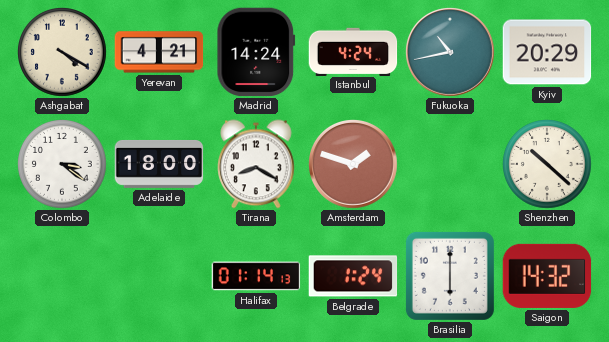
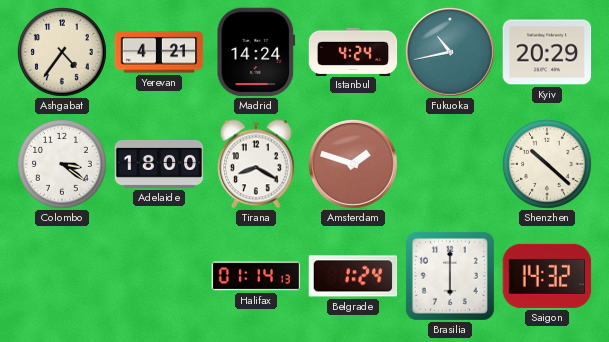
Ashgabat: 4:20 -> 4:36
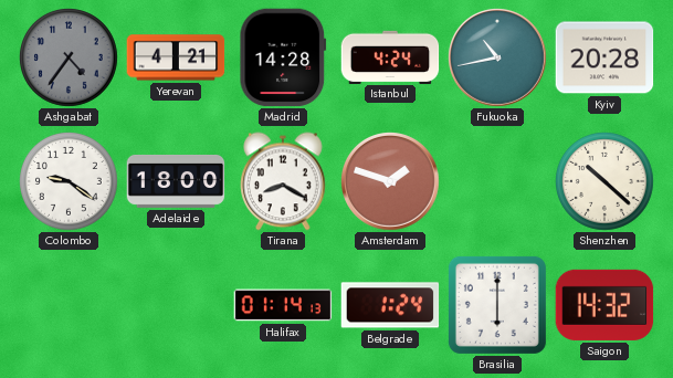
Ashgabat dial: cream -> grey
Madrid: 14:24 -> 14:28
Kyiv: 20:29 -> 20:28
Colombo: 3:21 -> 9:21
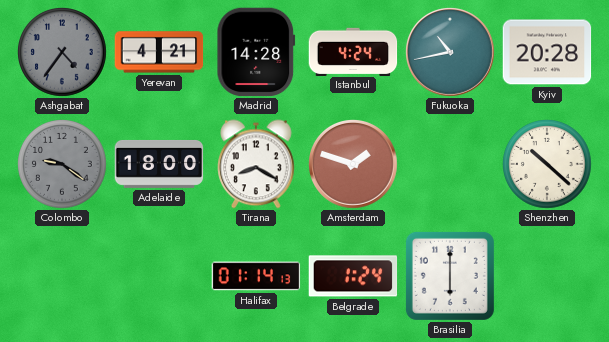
Colombo dial: white -> grey
Saigon: 14:32 -> none
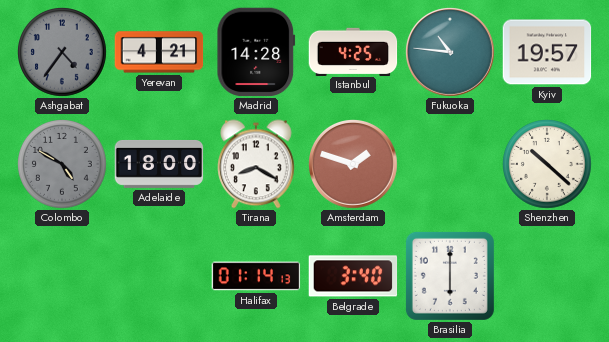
Istanbul: 4:24 -> 4:25
Fukuoka: 10:43 -> 10:46
Kyiv: 20:28 -> 19:57
Colombo: 9:21 -> 4:50
Belgrade: 1:24 -> 3:40
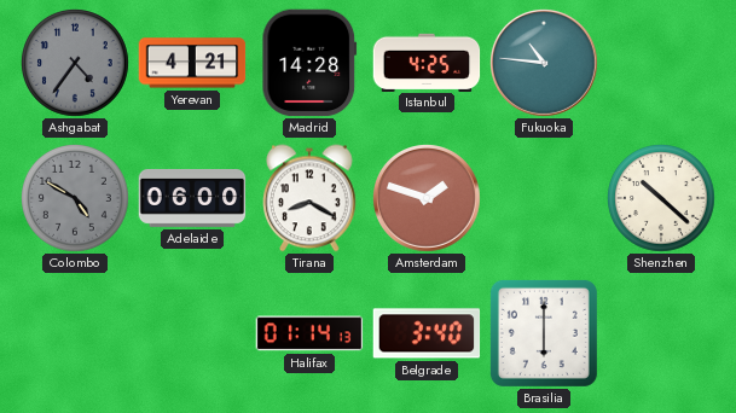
Kyiv: 19:57 -> none
Adelaide: 18:00 -> 06:00
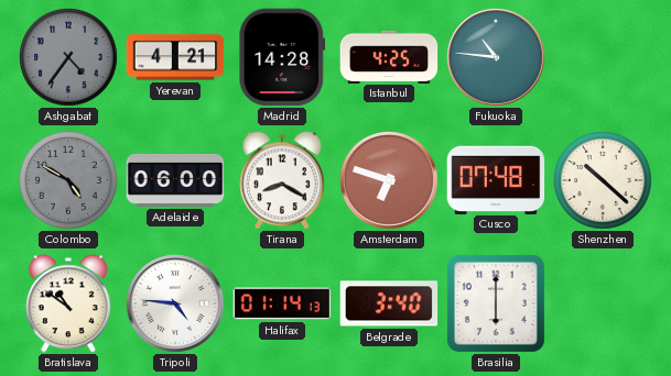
Amsterdam: 1:48 -> 6:48
Cusco: none -> 07:48
Bratislava: none -> 10:51
Tripoli: none -> 4:46
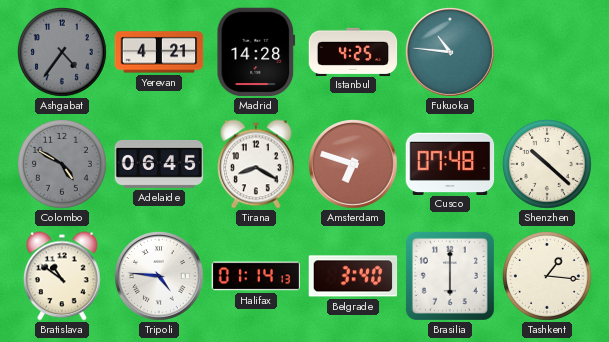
Adelaide: 06:00 -> 06:45
Tashkent: none -> 1:16
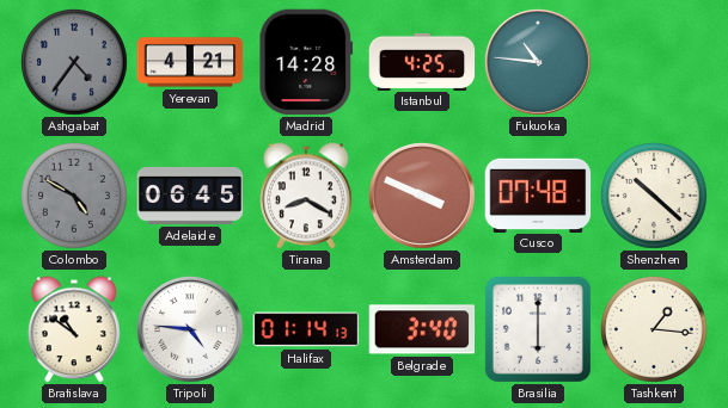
Amsterdam: 6:48 -> 3:49
